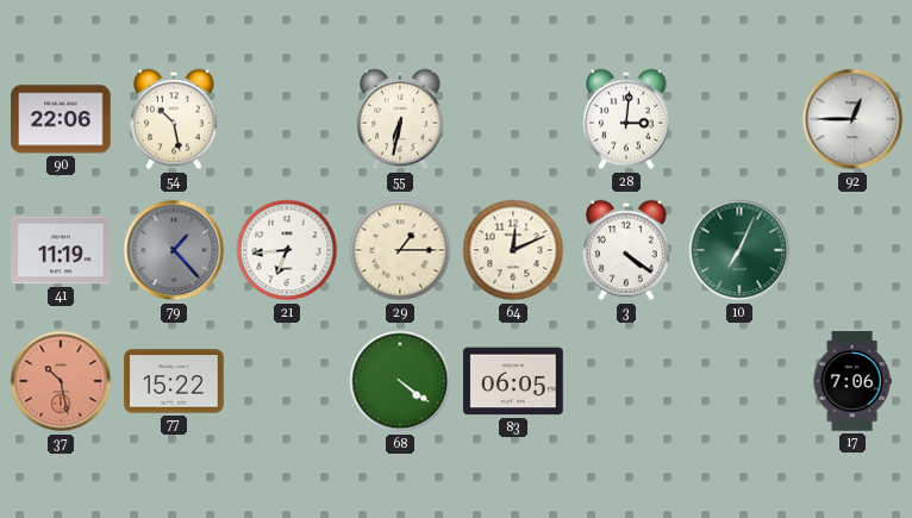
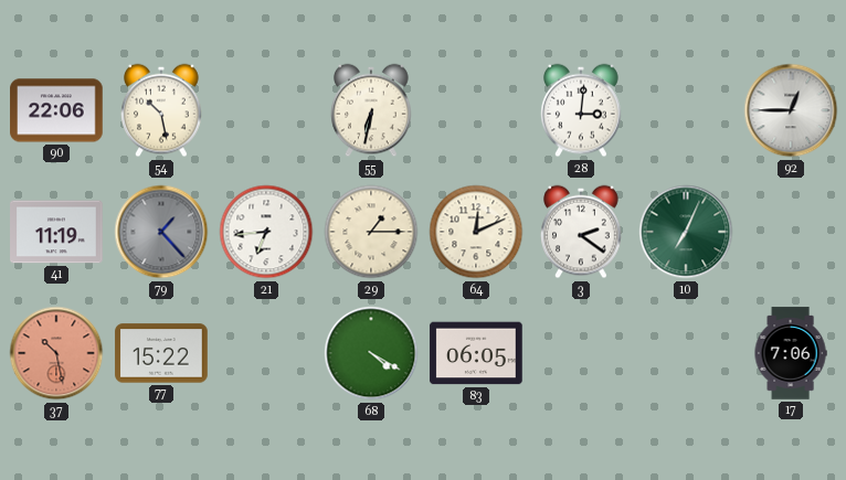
3: 4:21 -> 2:21
68: 4:21 -> 4:20
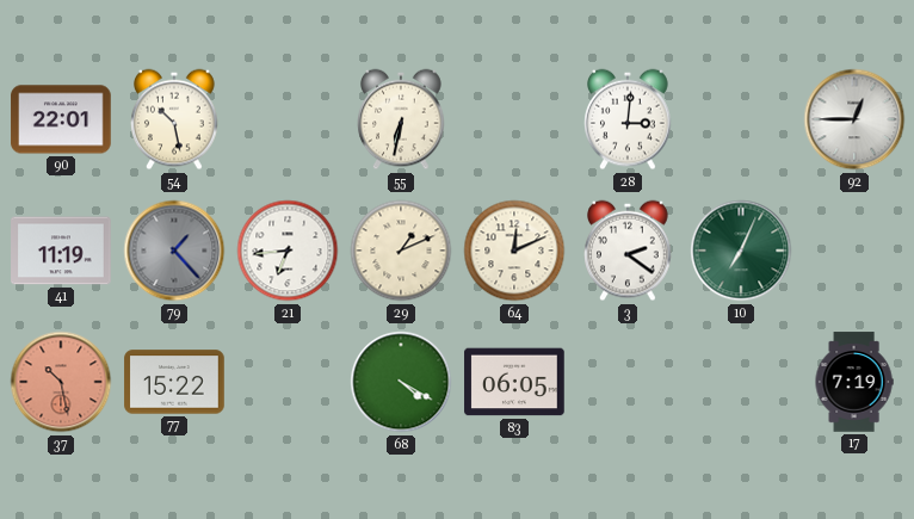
90: 22:06 -> 22:01
29: 1:15 -> 1:11
17: 7:06 -> 7:19
